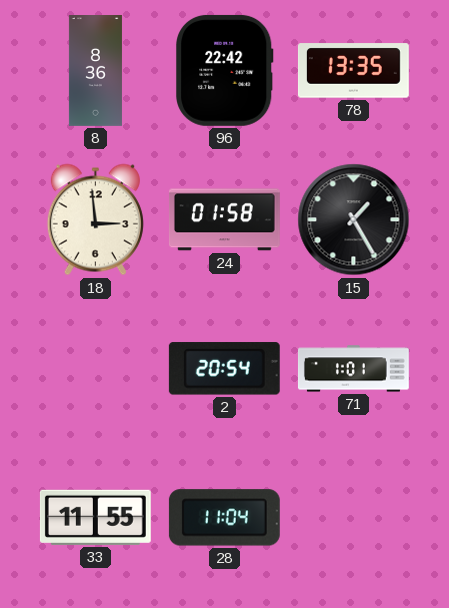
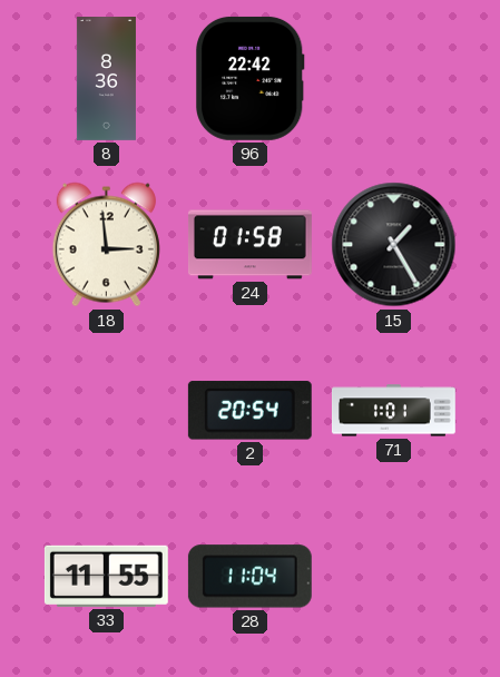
78: 13:35 -> none
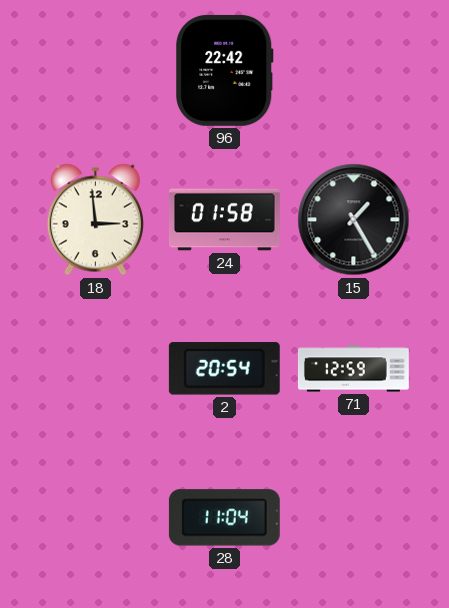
8: 8:36 -> none
71: 1:01 -> 12:59
33: 11:55 -> none
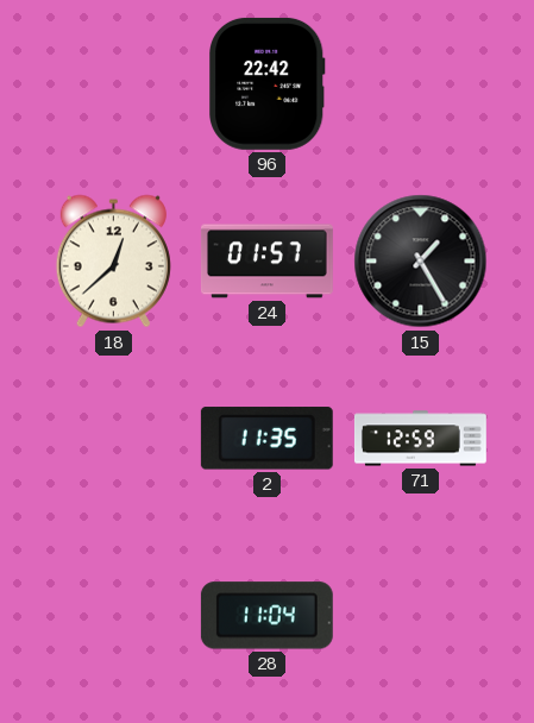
18: 2:59 -> 12:38
24: 01:58 -> 01:57
2: 20:54 -> 11:35
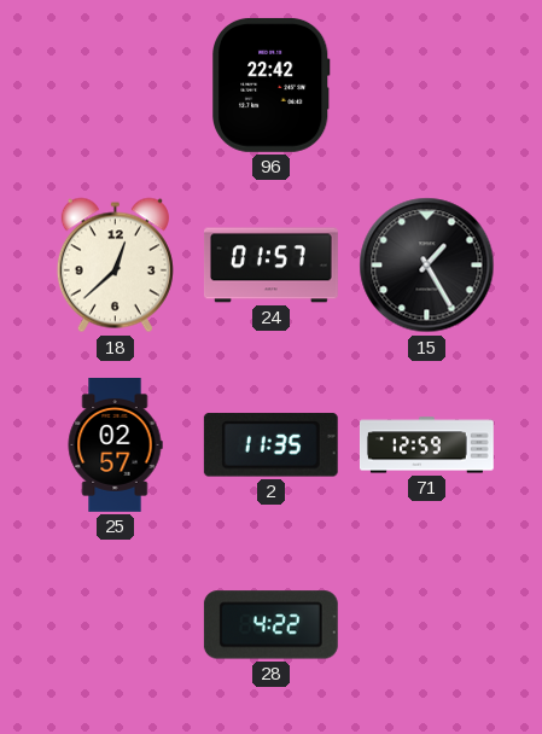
25: none -> 02:57
28: 11:04 -> 4:22
